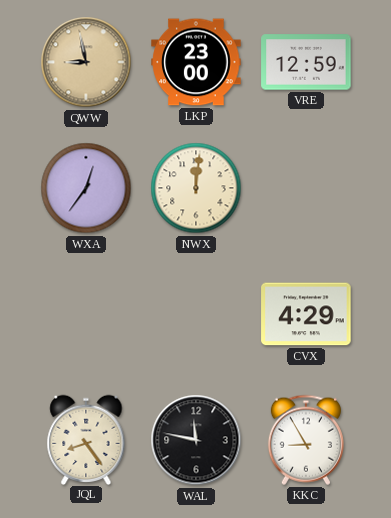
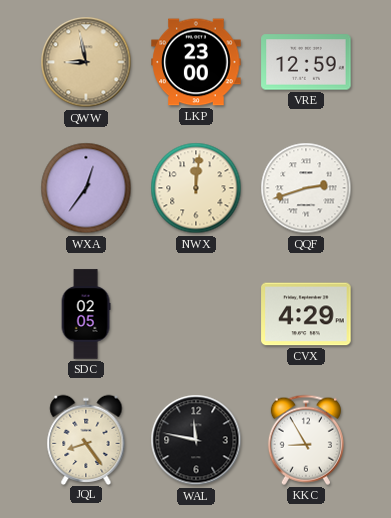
QQF: none -> 2:42
SDC: none -> 02:05
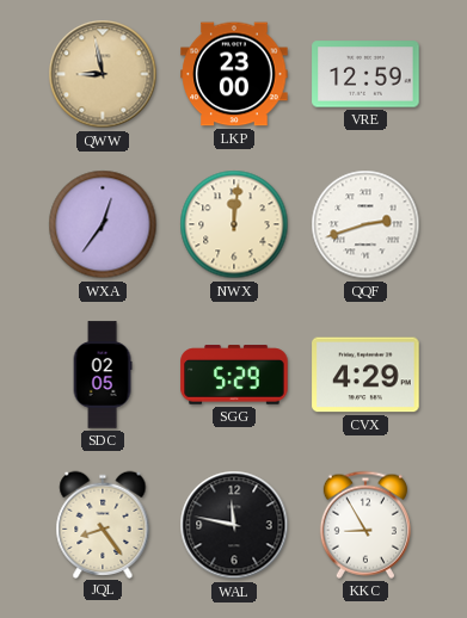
SGG: none -> 5:29
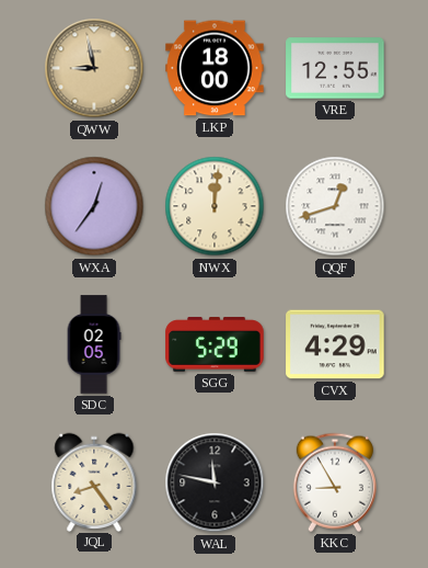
LKP: 23:00 -> 18:00
VRE: 12:59 -> 12:55
QQF: 2:42 -> 12:42
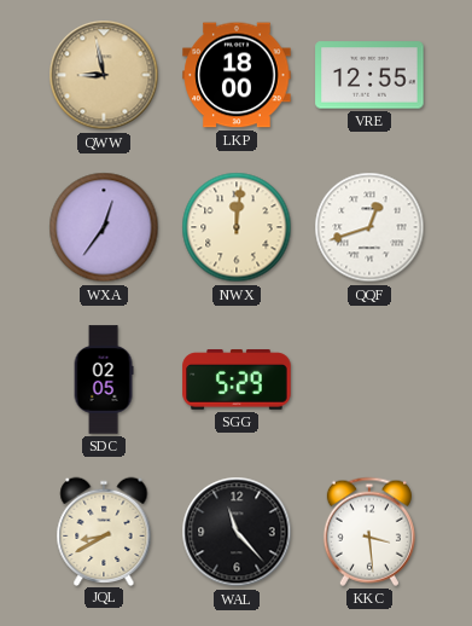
CVX: 4:29 -> none
JQL: 8:24 -> 8:40
WAL: 11:47 -> 11:23
KKC: 8:55 -> 3:29
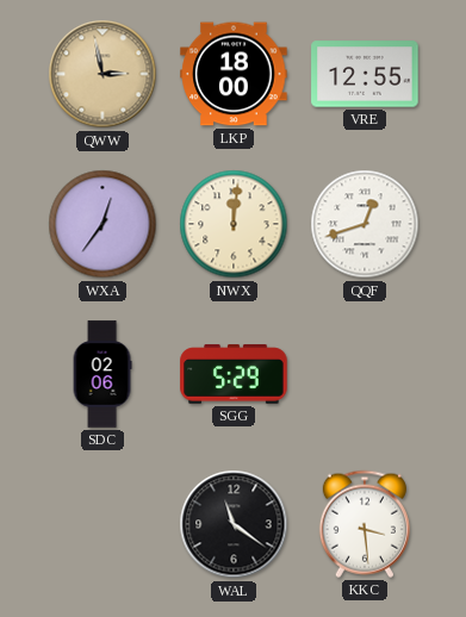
QWW: 8:58 -> 2:58
SDC: 02:05 -> 02:06
JQL: 8:40 -> none
WAL: 11:23 -> 11:21
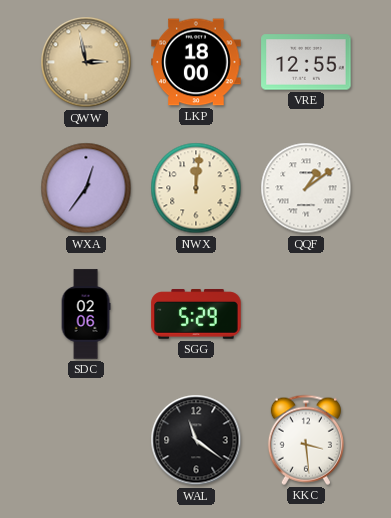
QQF: 12:42 -> 1:09
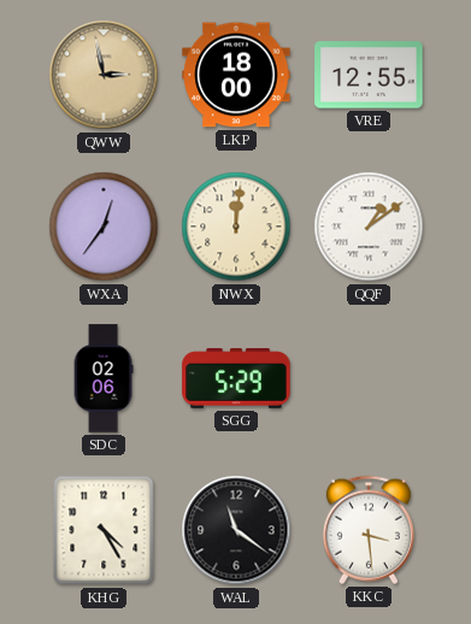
KHG: none -> 4:25
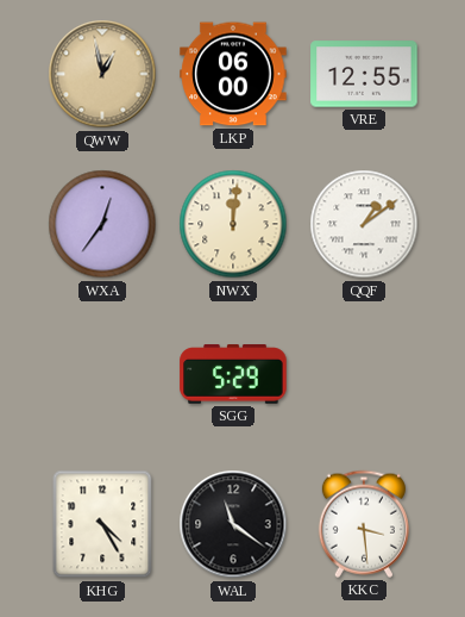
QWW: 2:58 -> 12:58
LKP: 18:00 -> 06:00
SDC: 02:06 -> none
